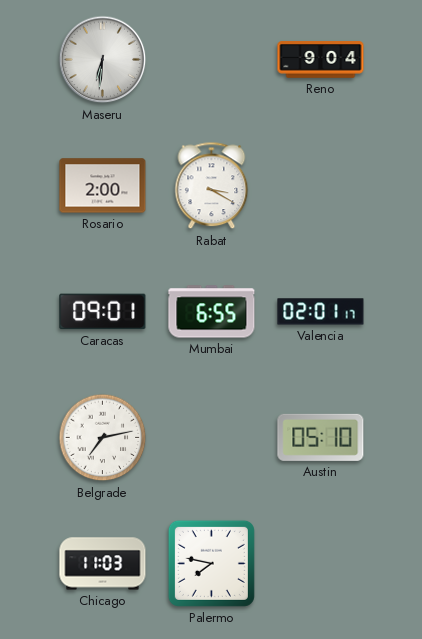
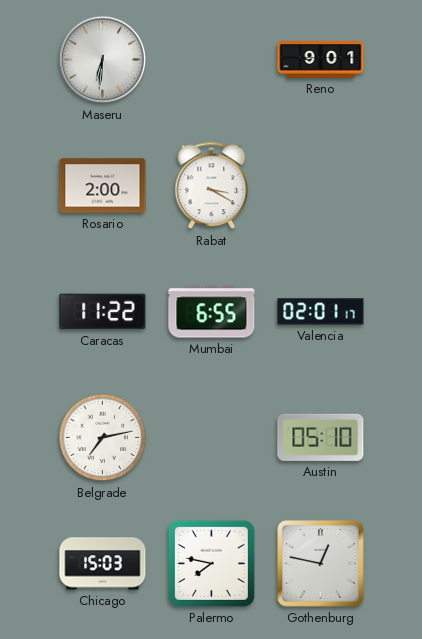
Reno: 9:04 -> 9:01
Caracas: 09:01 -> 11:22
Chicago: 11:03 -> 15:03
Gothenburg: none -> 12:47
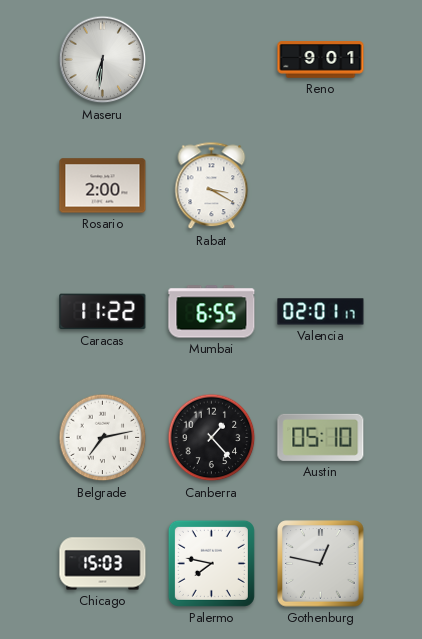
Canberra: none -> 1:23
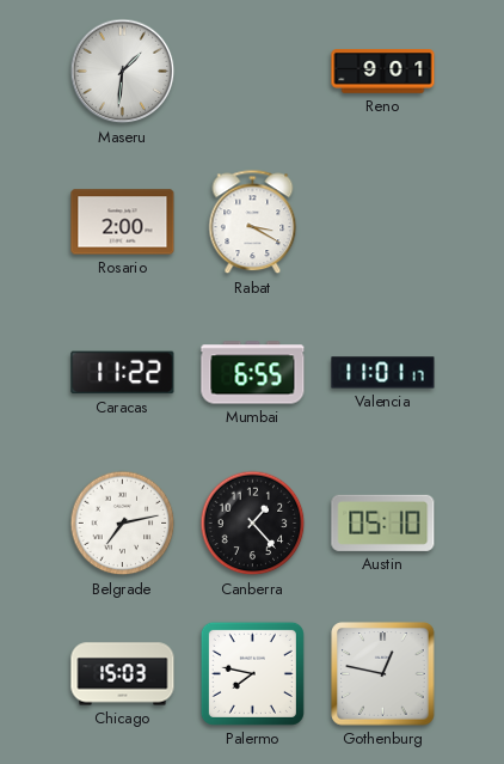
Maseru: 6:31 -> 1:31
Valencia: 02:01 -> 11:01
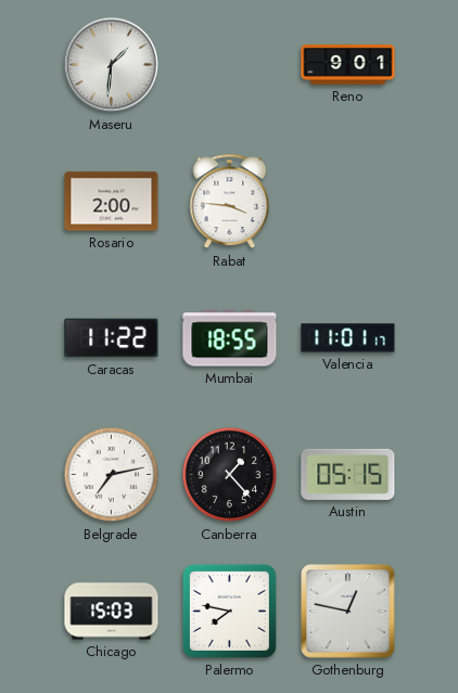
Rabat: 3:20 -> 3:46
Mumbai: 6:55 -> 18:55
Austin: 05:10 -> 05:15
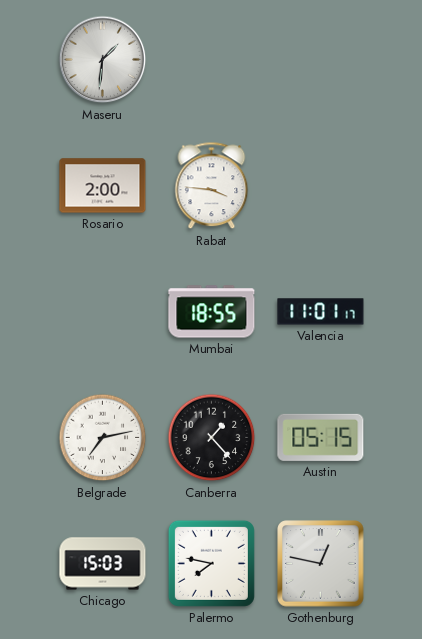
Reno: 9:01 -> none
Caracas: 11:22 -> none
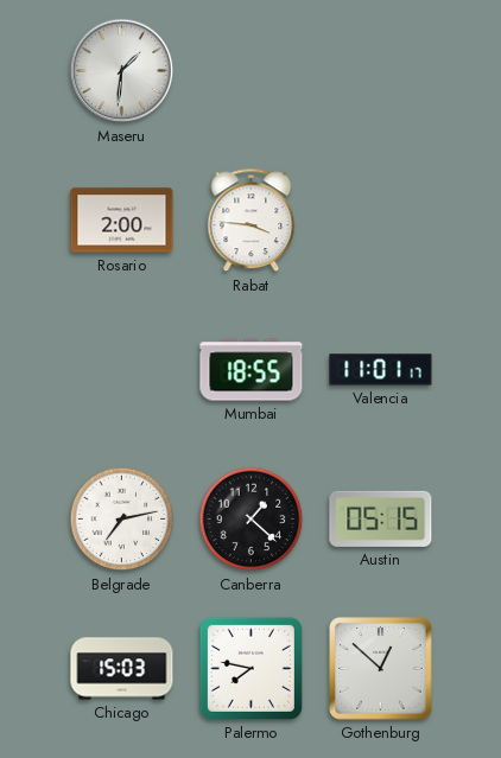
Canberra: 1:23 -> 1:22
Gothenburg: 12:47 -> 12:52
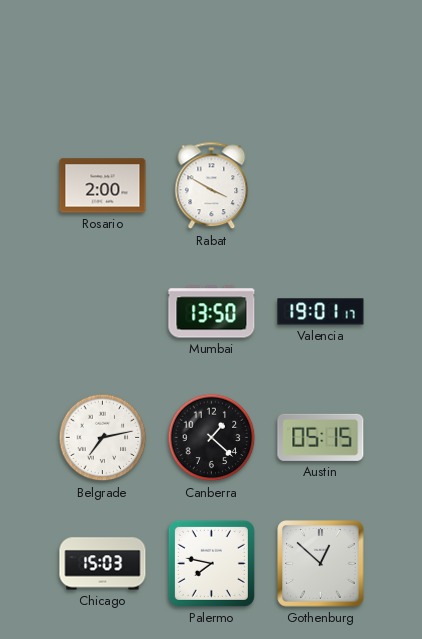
Maseru: 1:31 -> none
Rabat: 3:46 -> 3:50
Mumbai: 18:55 -> 13:50
Valencia: 11:01 -> 19:01
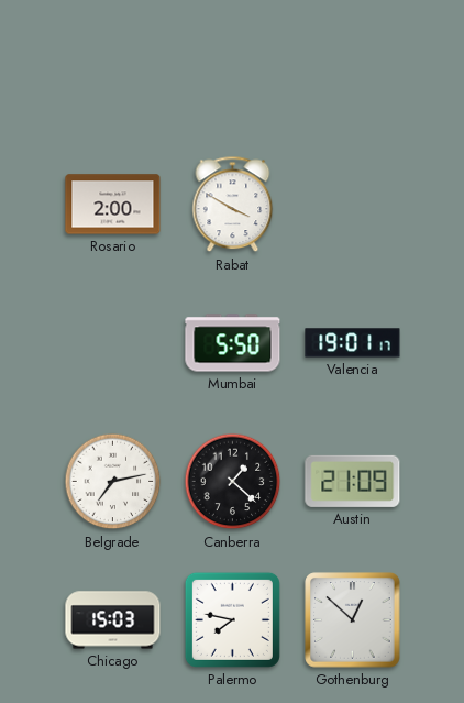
Mumbai: 13:50 -> 5:50
Austin: 05:15 -> 21:09
